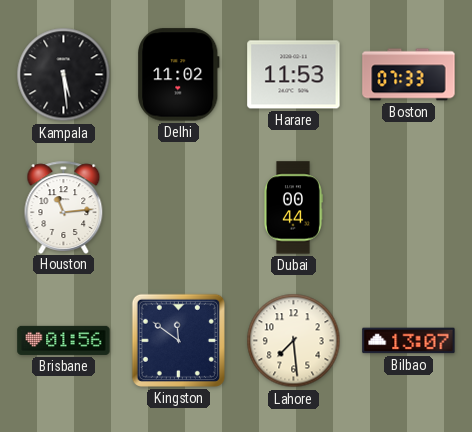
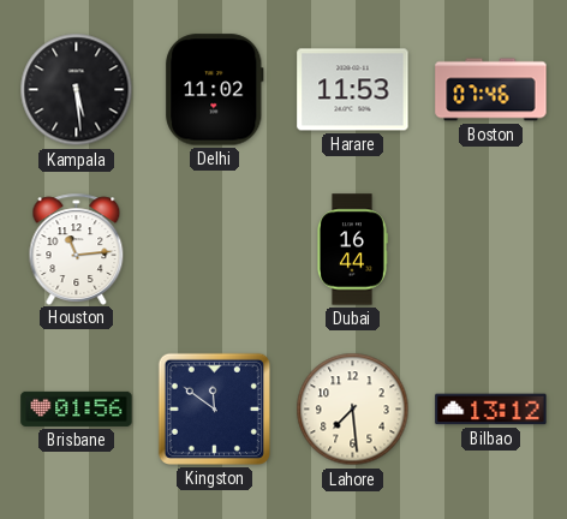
Boston: 07:33 -> 07:46
Dubai: 00:44 -> 16:44
Bilbao: 13:07 -> 13:12
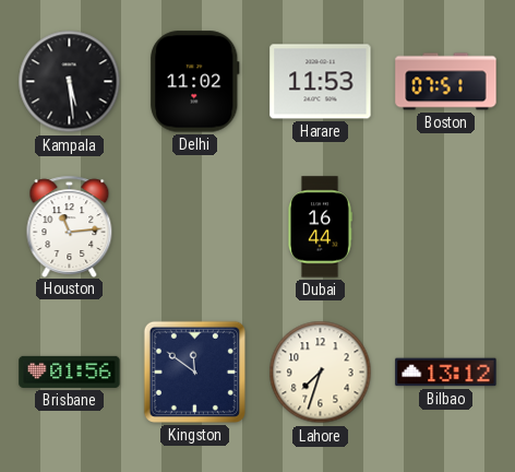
Boston: 07:46 -> 07:51
Lahore: 7:29 -> 7:33
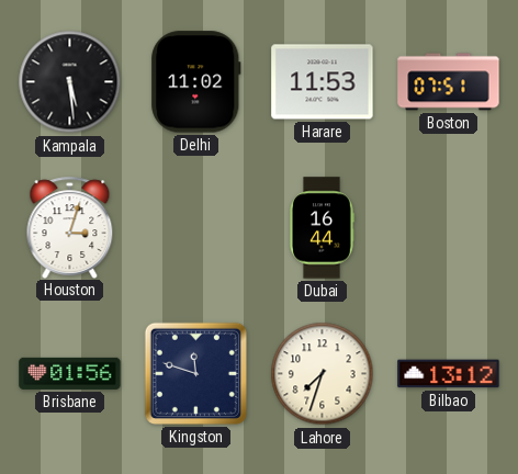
Houston: 11:14 -> 3:03
Kingston: 11:51 -> 11:48
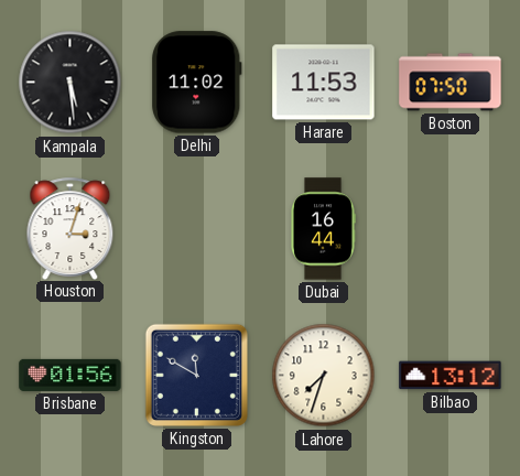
Boston: 07:51 -> 07:50
Kingston: 11:48 -> 11:50
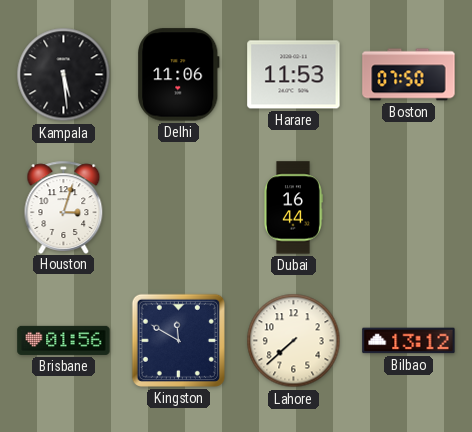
Delhi: 11:02 -> 11:06
Lahore: 7:33 -> 7:38
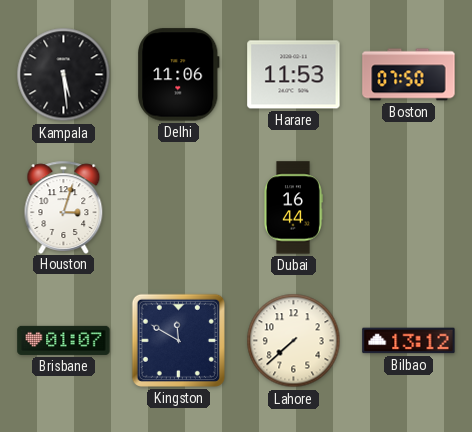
Brisbane: 01:56 -> 01:07
